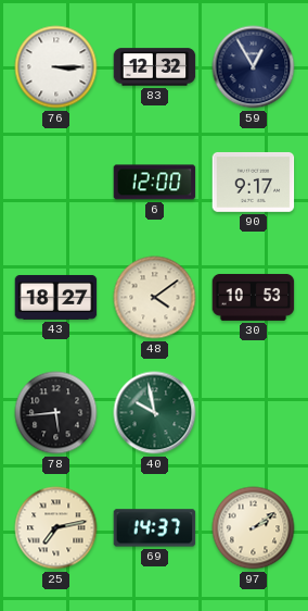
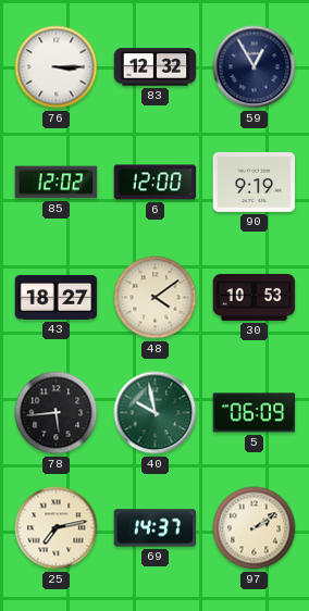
85: none -> 12:02
90: 9:17 -> 9:19
5: none -> 06:09
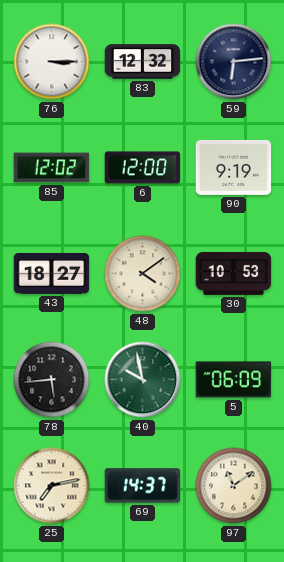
59: 12:55 -> 6:14
97: 2:09 -> 11:09
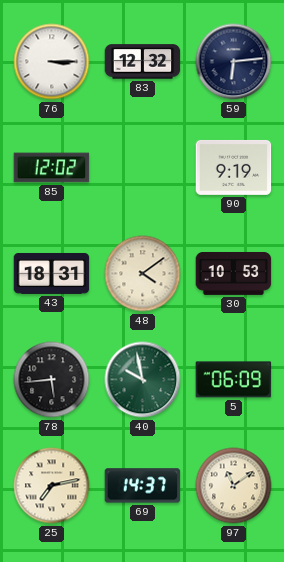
6: 12:00 -> none
43: 18:27 -> 18:31
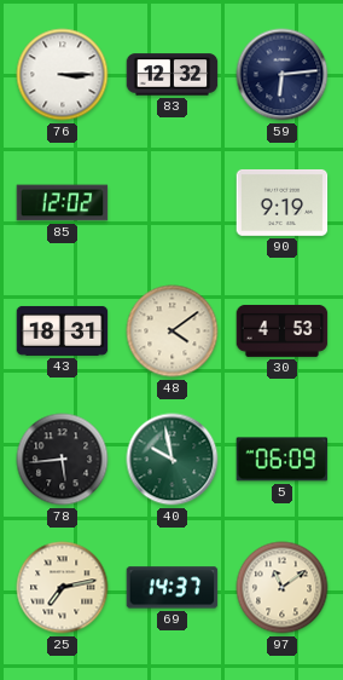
30: 10:53 -> 4:53
